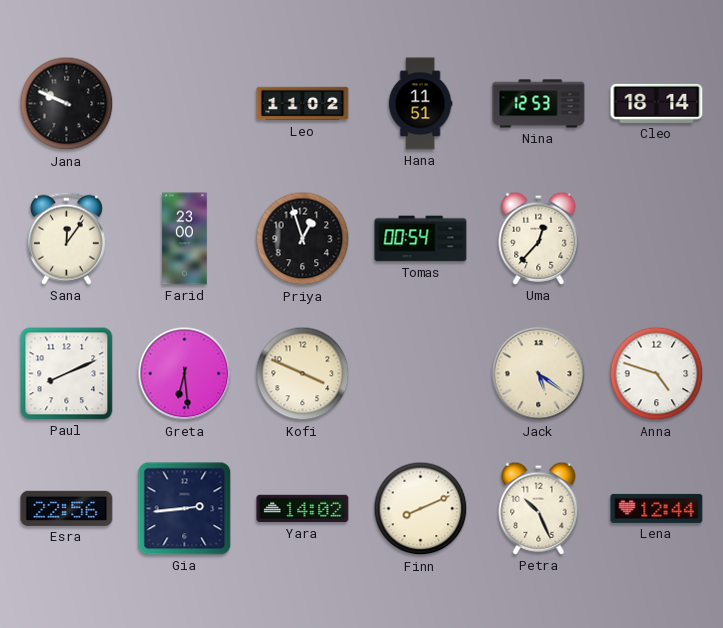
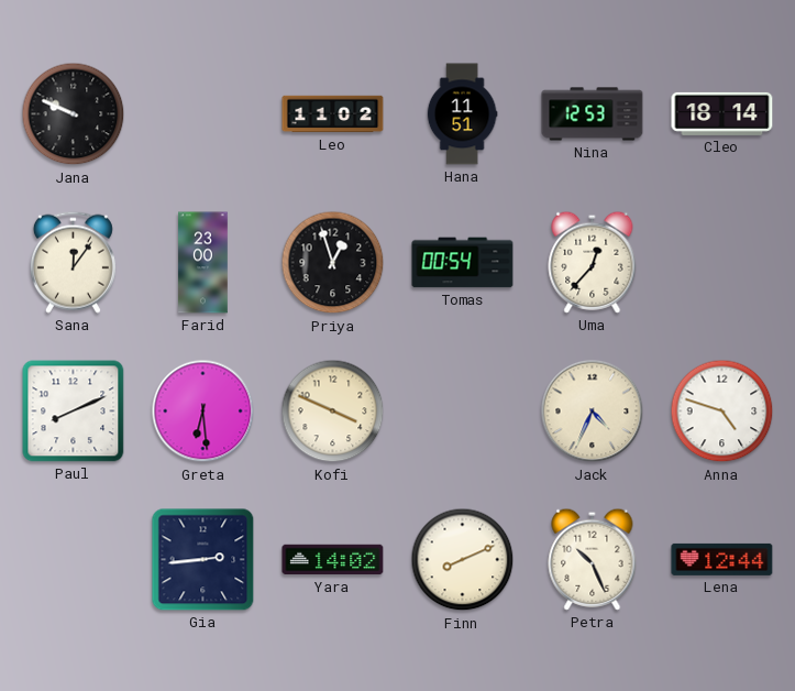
Jack: 5:21 -> 4:34
Esra: 22:56 -> none
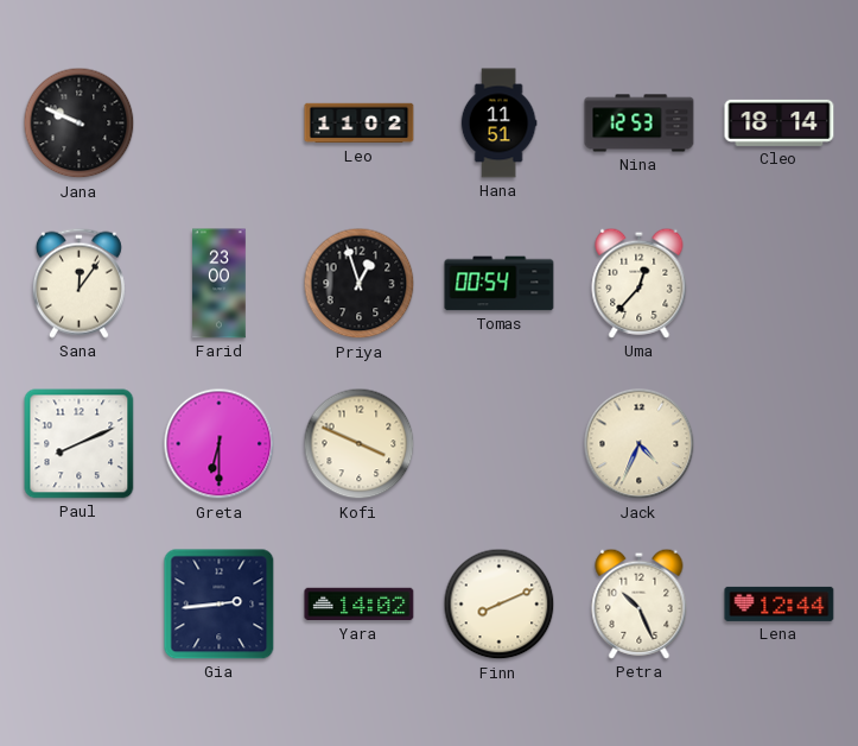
Greta: 6:29 -> 6:30
Anna: 4:48 -> none
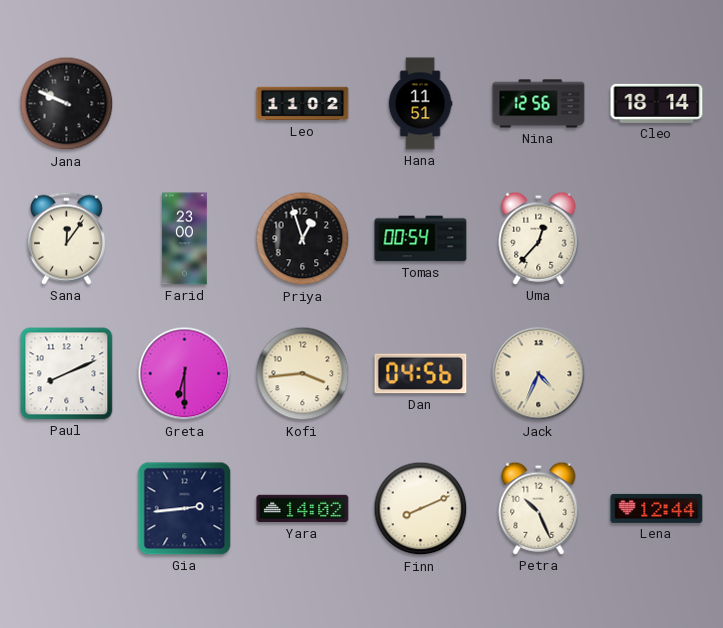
Nina: 12:53 -> 12:56
Kofi: 3:49 -> 3:44
Dan: none -> 04:56
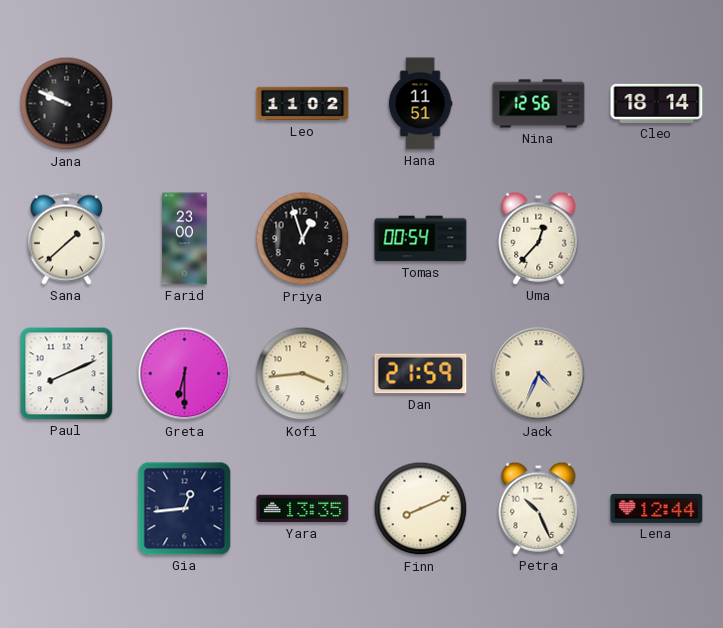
Sana: 12:06 -> 1:38
Dan: 04:56 -> 21:59
Gia: 2:44 -> 12:44
Yara: 14:02 -> 13:35
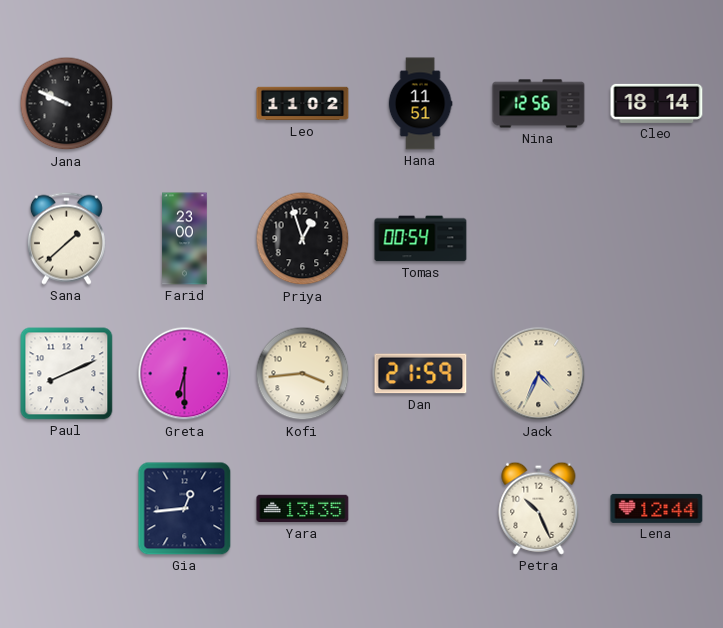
Uma: 12:37 -> none
Finn: 8:11 -> none
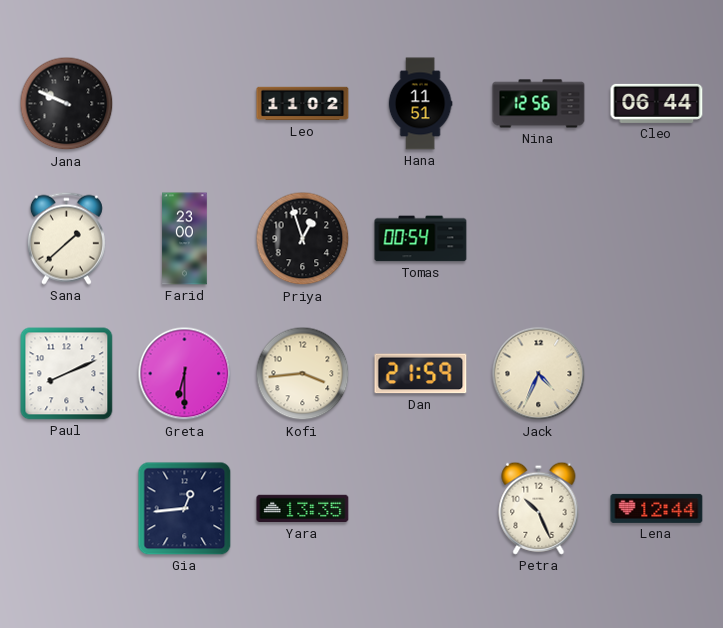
Cleo: 18:14 -> 06:44
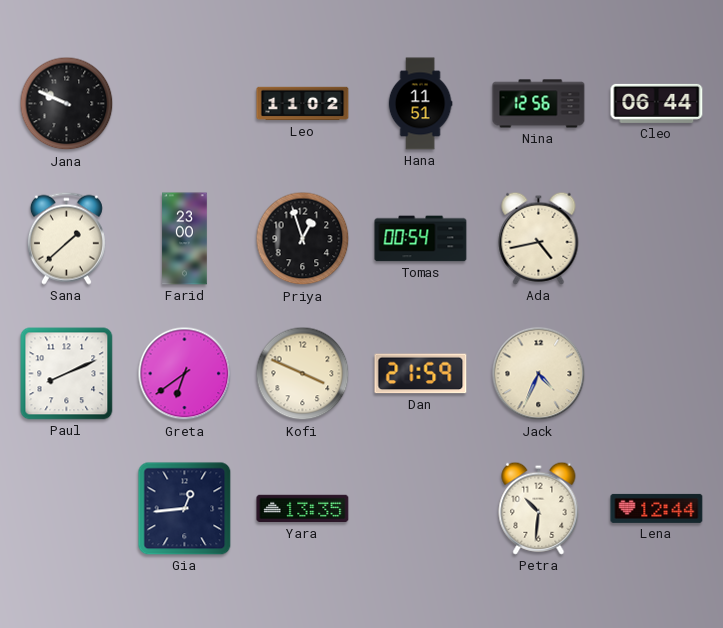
Ada: none -> 4:43
Greta: 6:30 -> 6:39
Kofi: 3:44 -> 3:49
Petra: 10:26 -> 10:31
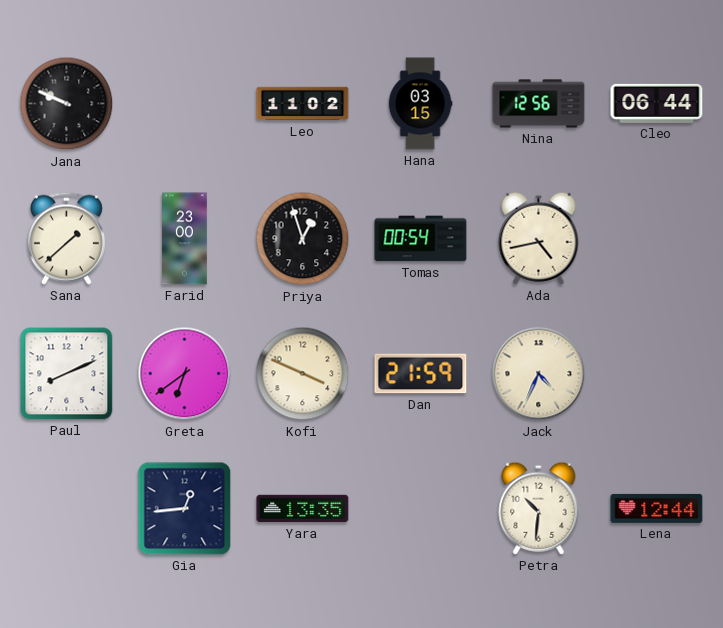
Hana: 11:51 -> 03:15
